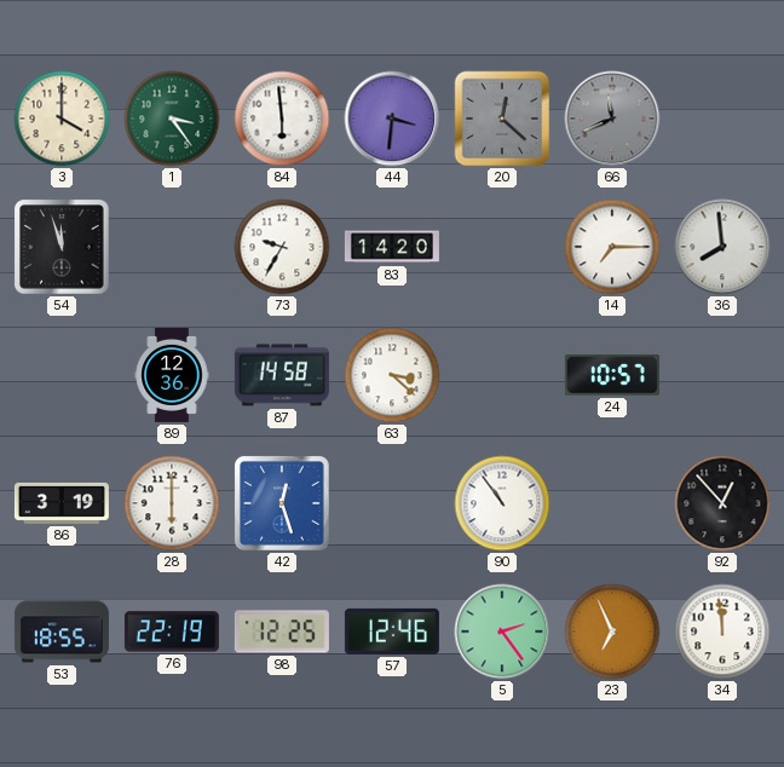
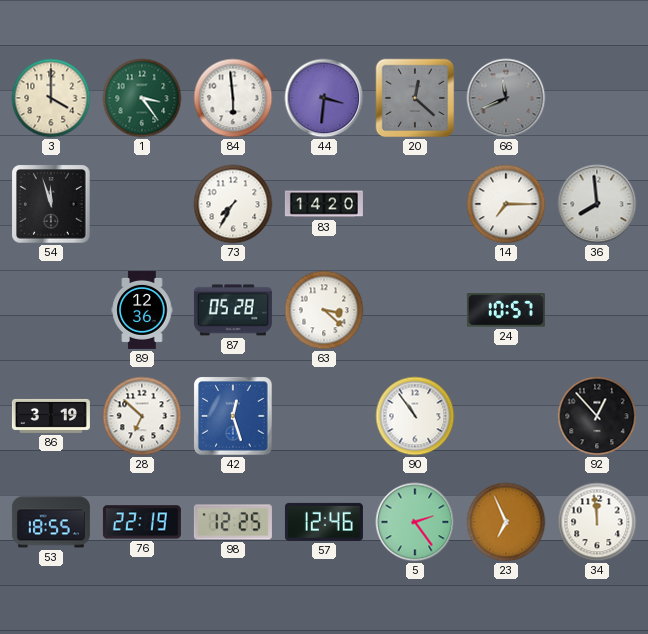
73: 9:35 -> 7:35
87: 14:58 -> 05:28
28: 6:00 -> 6:52
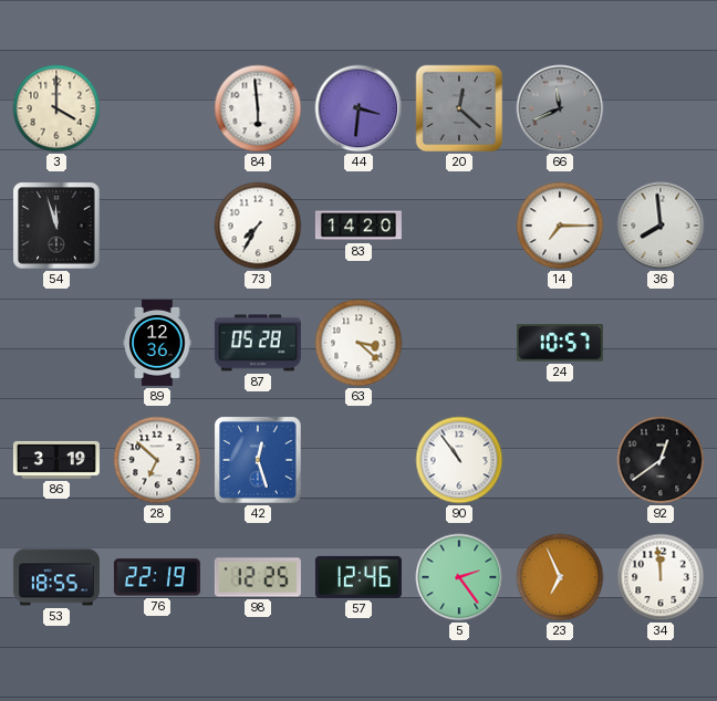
1: 3:24 -> none
92: 12:53 -> 12:39
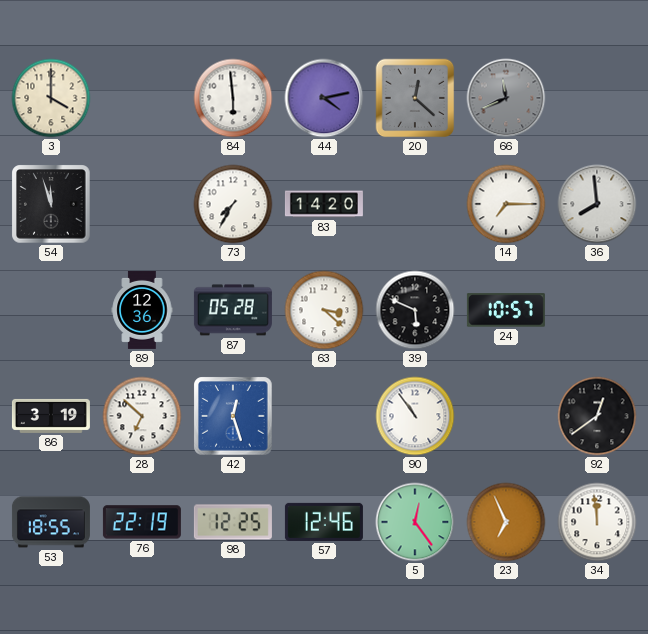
44: 3:31 -> 4:13
39: none -> 5:49
5: 2:24 -> 12:24
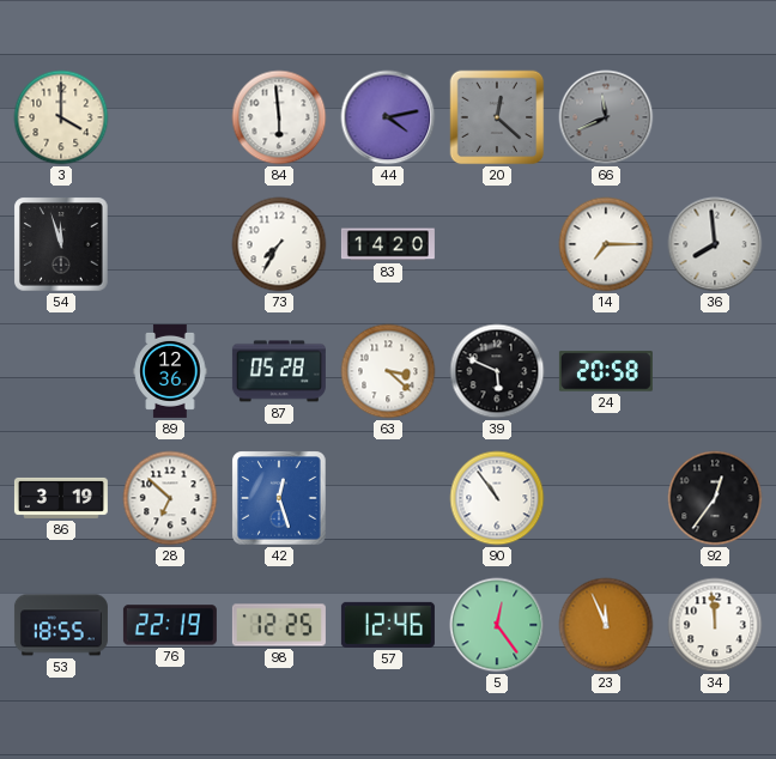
24: 10:57 -> 20:58
92: 12:39 -> 12:36
23: 6:56 -> 11:56
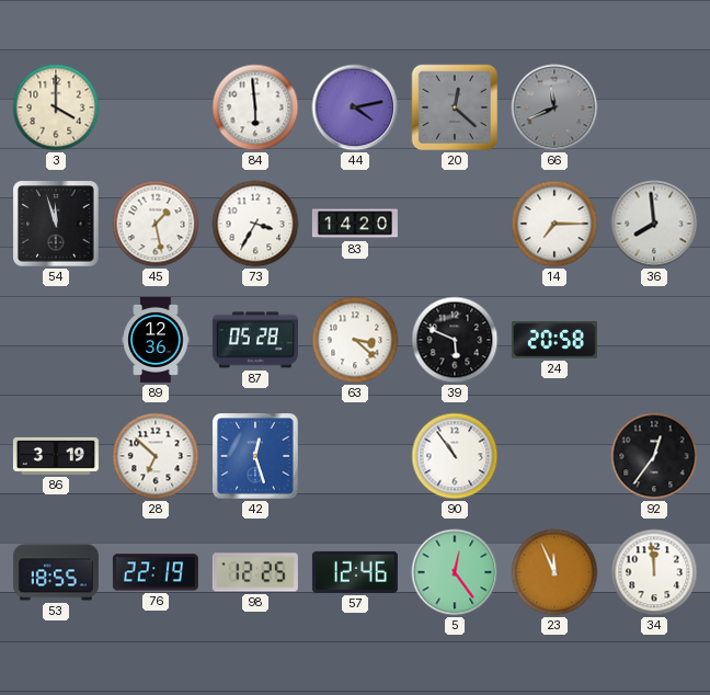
45: none -> 1:28
73: 7:35 -> 3:35
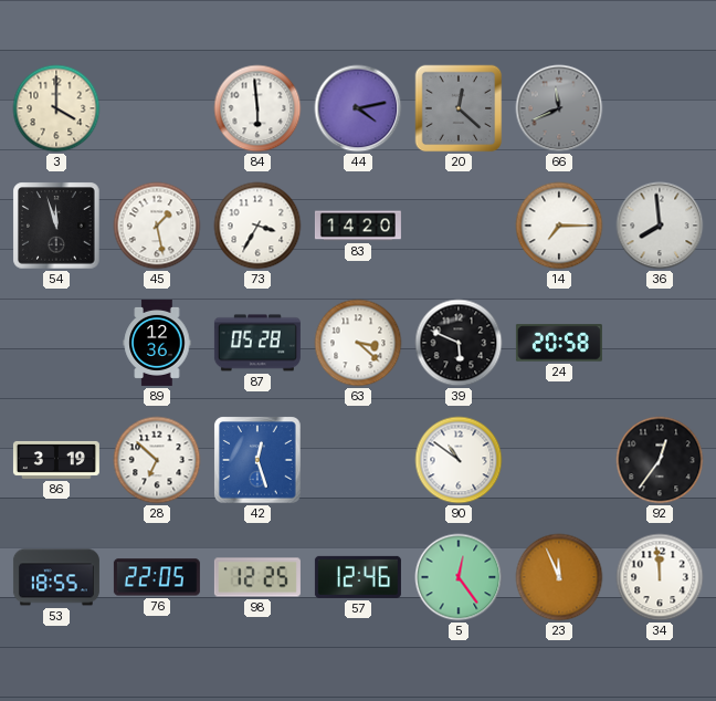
90: 10:54 -> 10:51
76: 22:19 -> 22:05
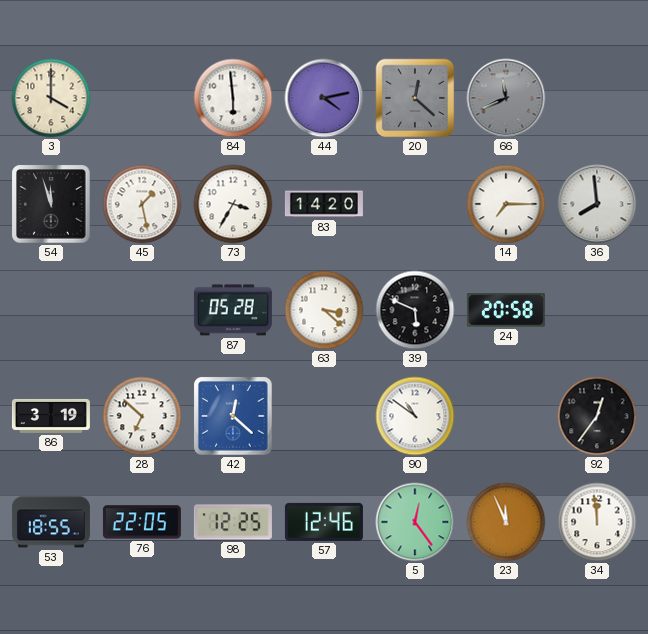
89: 12:36 -> none
42: 12:27 -> 12:22
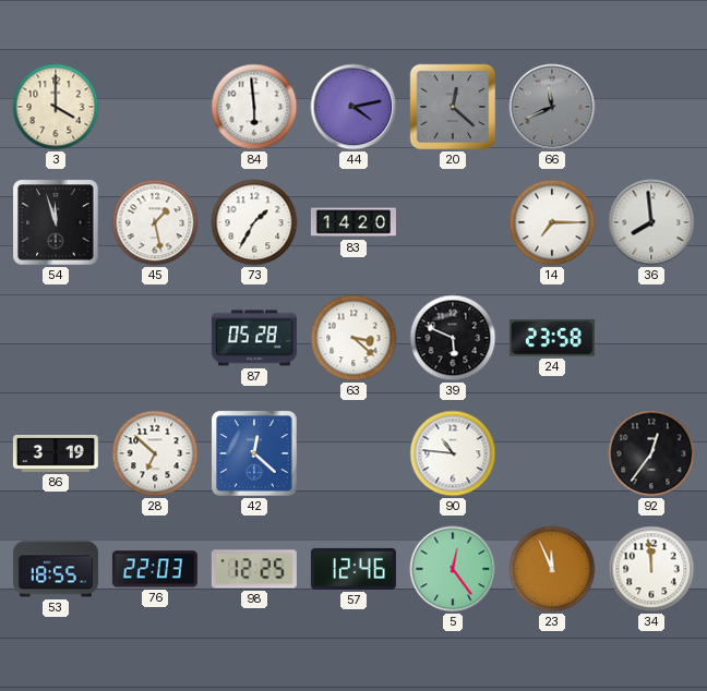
73: 3:35 -> 1:35
24: 20:58 -> 23:58
90: 10:51 -> 10:46
76: 22:05 -> 22:03
